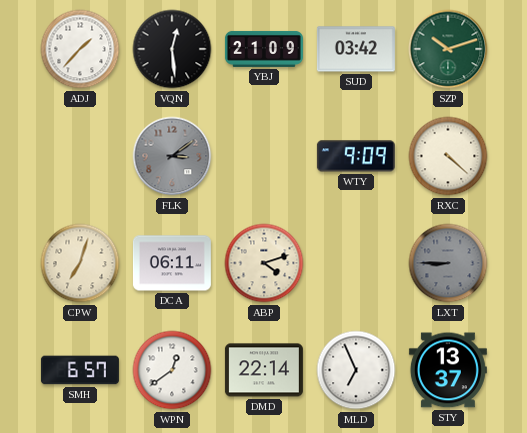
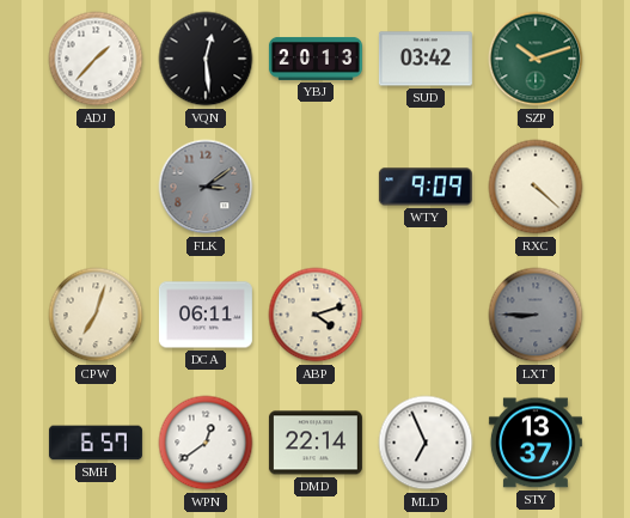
YBJ: 21:09 -> 20:13
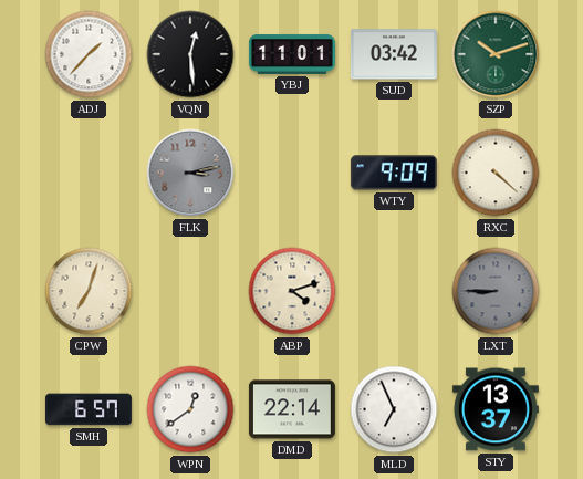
YBJ: 20:13 -> 11:01
FLK: 3:09 -> 3:13
DCA: 06:11 -> none
